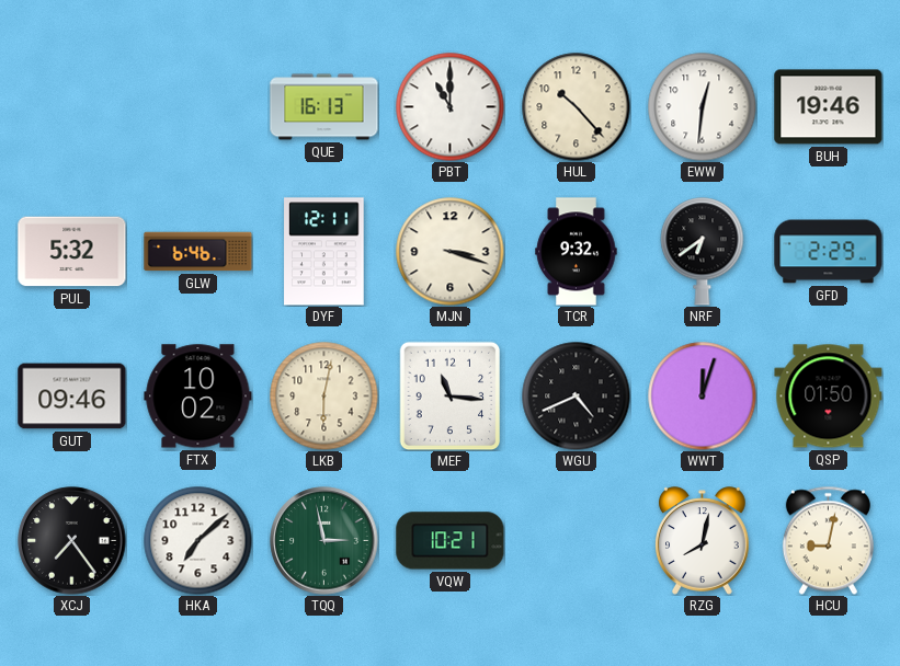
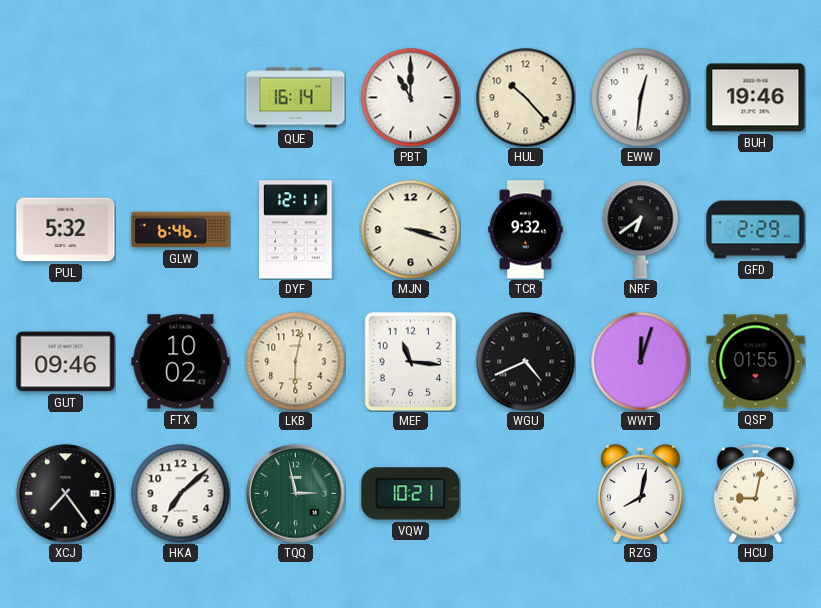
QUE: 16:13 -> 16:14
QSP: 01:50 -> 01:55
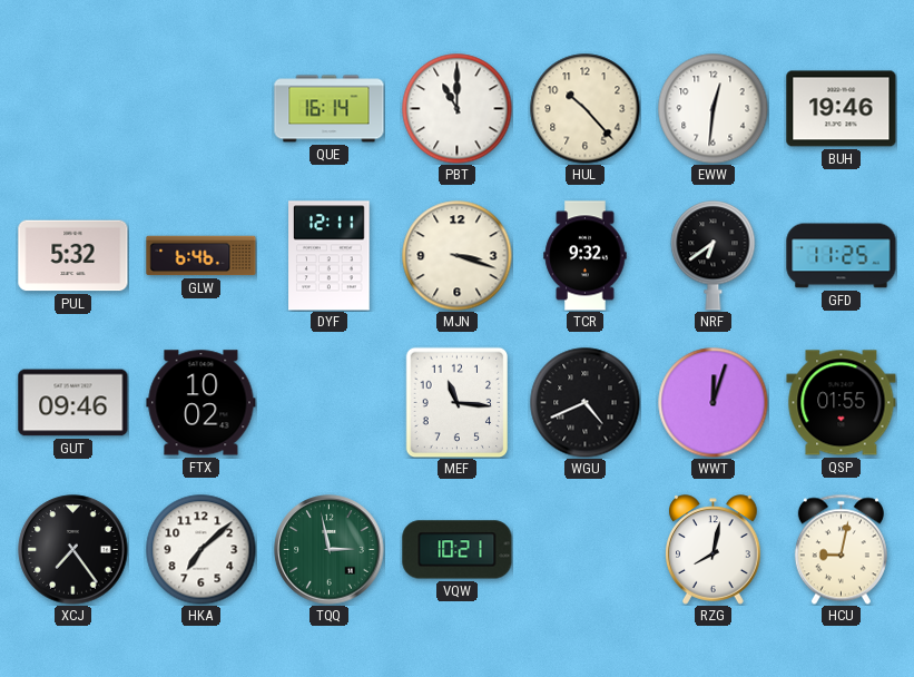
GFD: 2:29 -> 11:25
LKB: 6:02 -> none
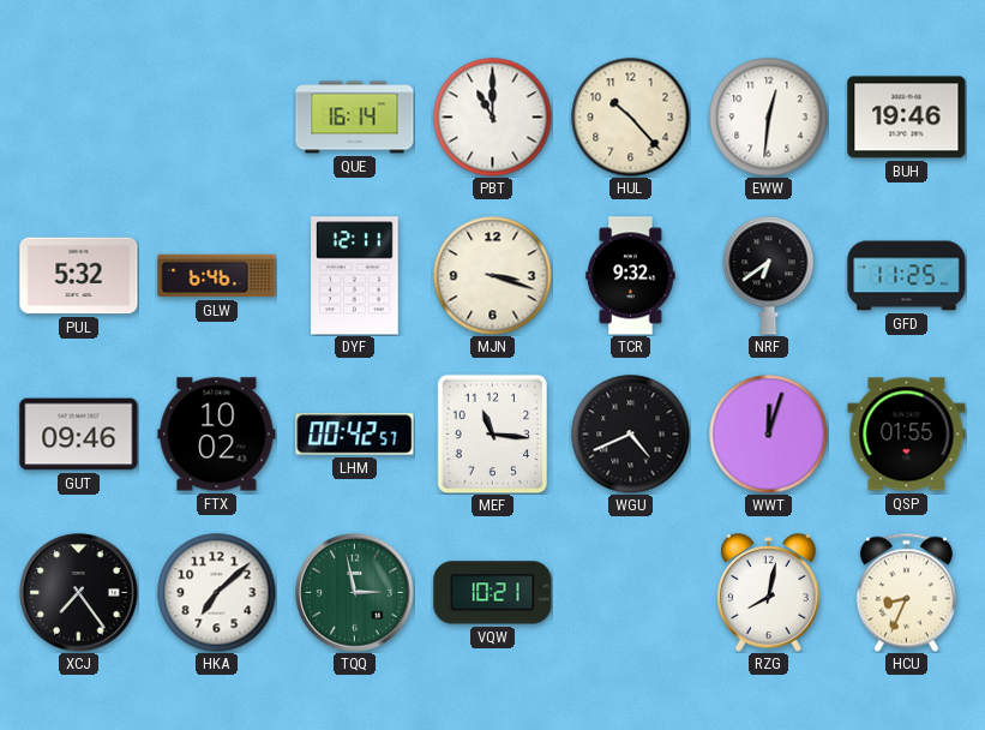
LHM: none -> 00:42
HCU: 9:02 -> 8:34
